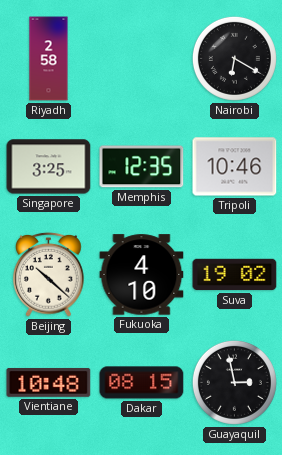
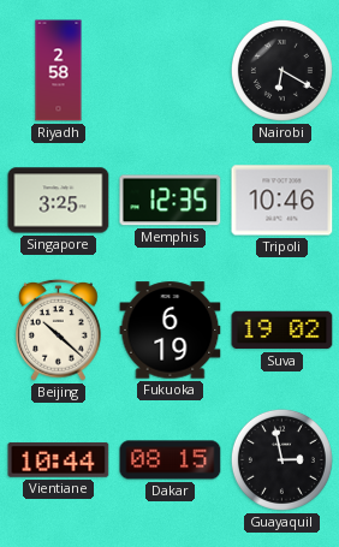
Fukuoka: 4:10 -> 6:19
Vientiane: 10:48 -> 10:44
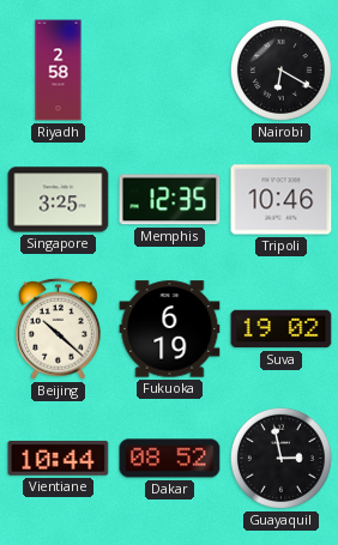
Dakar: 08:15 -> 08:52
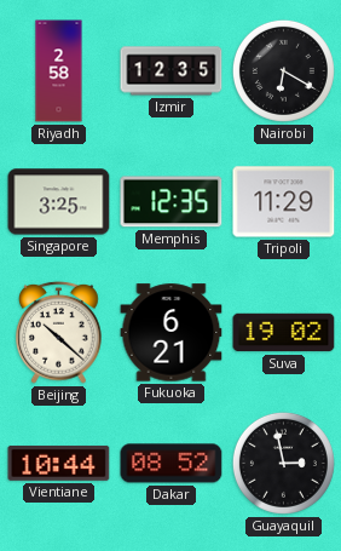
Izmir: none -> 12:35
Tripoli: 10:46 -> 11:29
Fukuoka: 6:19 -> 6:21
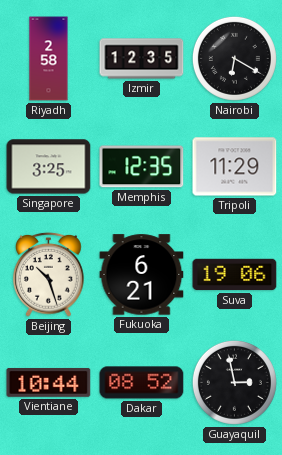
Beijing: 10:22 -> 10:27
Suva: 19:02 -> 19:06
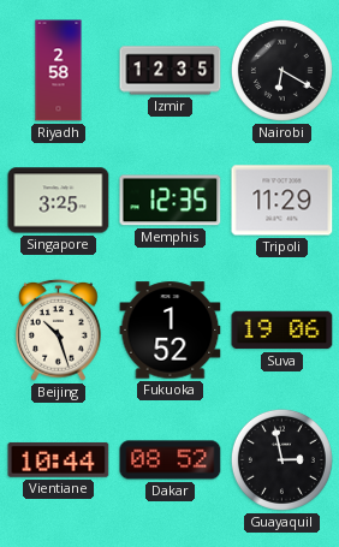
Fukuoka: 6:21 -> 1:52
